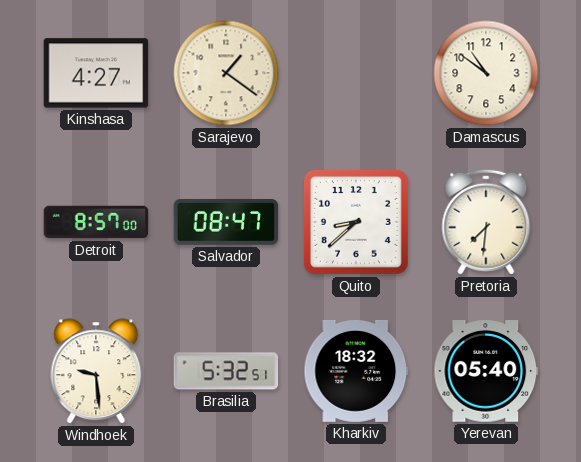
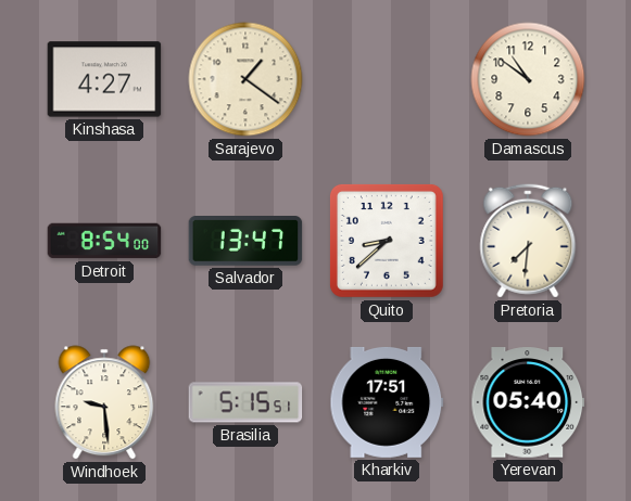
Detroit: 8:57 -> 8:54
Salvador: 08:47 -> 13:47
Brasilia: 5:32 -> 5:15
Kharkiv: 18:32 -> 17:51
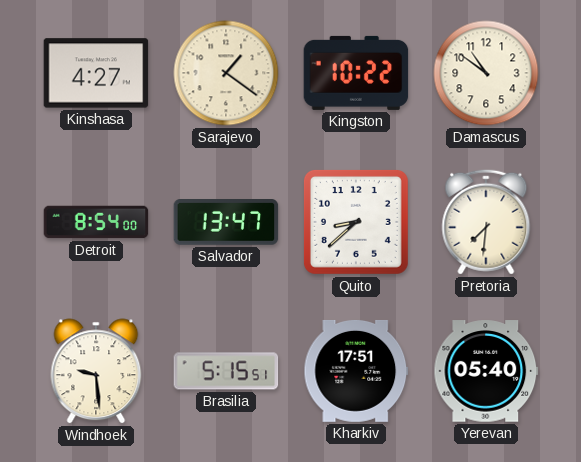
Kingston: none -> 10:22
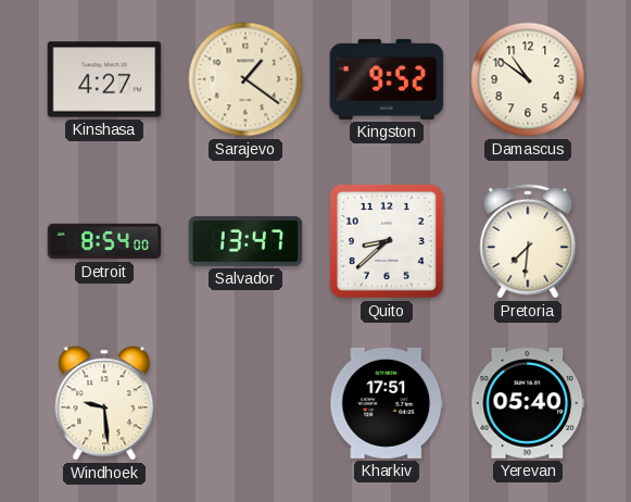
Kingston: 10:22 -> 9:52
Brasilia: 5:15 -> none
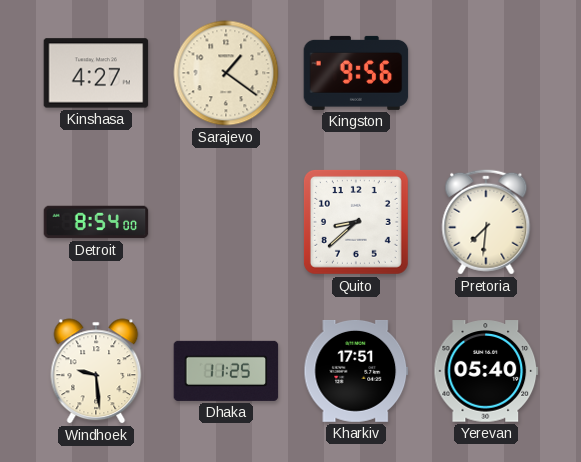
Kingston: 9:52 -> 9:56
Damascus: 10:51 -> none
Salvador: 13:47 -> none
Dhaka: none -> 11:25
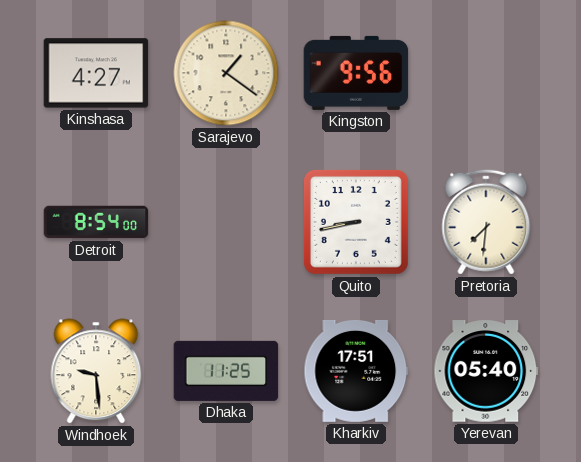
Quito: 8:38 -> 8:43
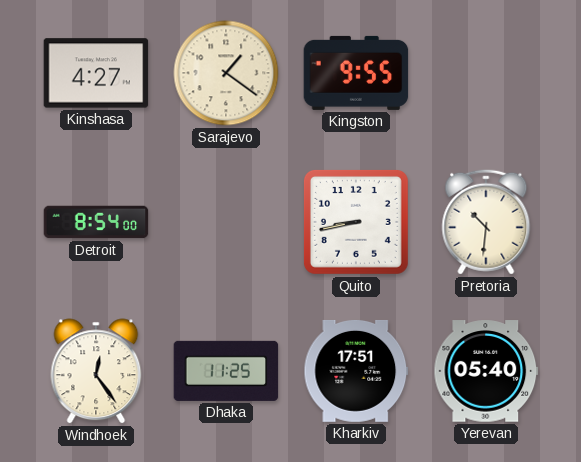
Kingston: 9:56 -> 9:55
Pretoria: 7:31 -> 10:31
Windhoek: 9:29 -> 12:24
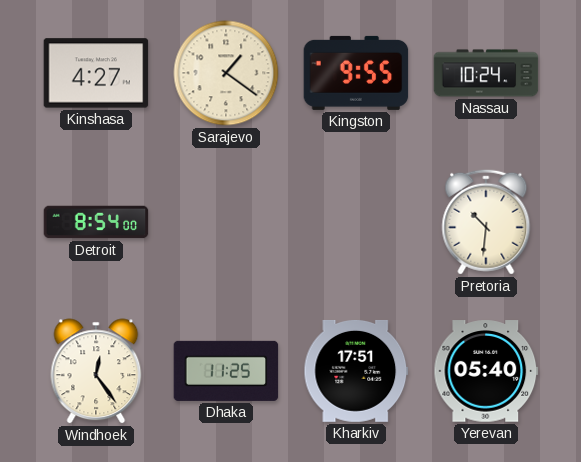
Nassau: none -> 10:24
Quito: 8:43 -> none
